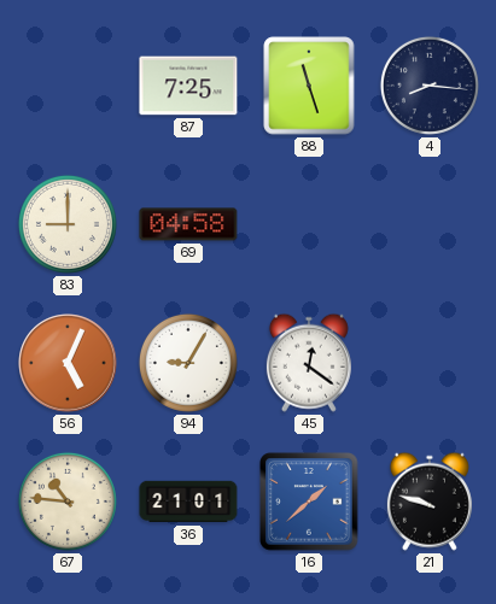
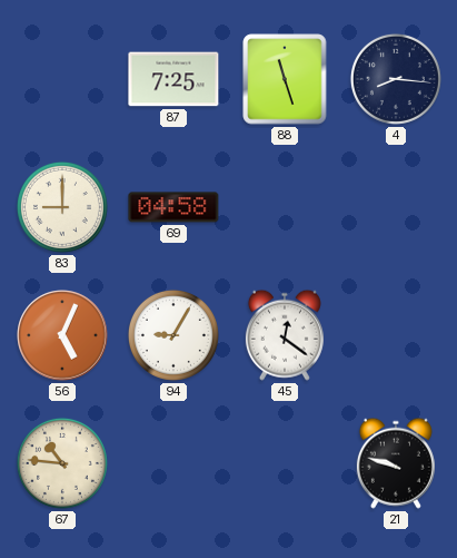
36: 21:01 -> none
16: 1:38 -> none
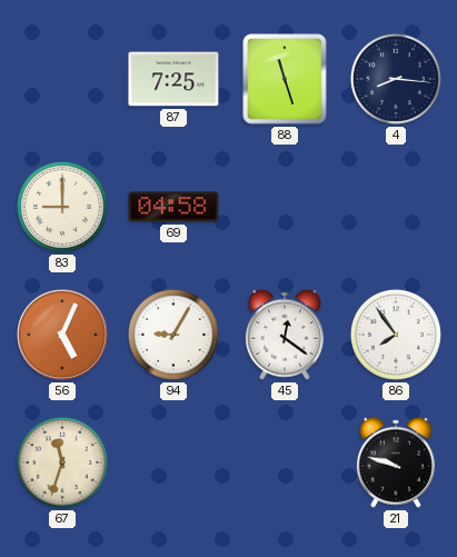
86: none -> 7:54
67: 10:46 -> 11:33
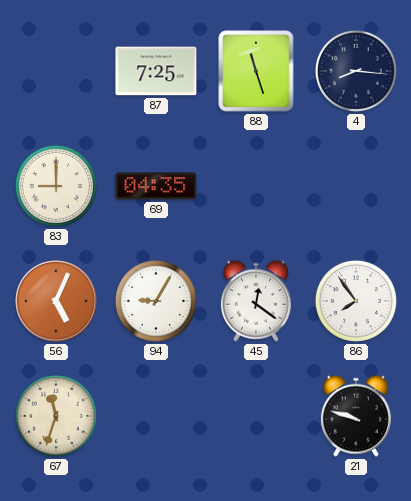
69: 04:58 -> 04:35
